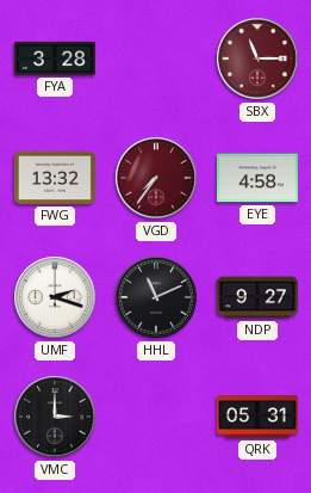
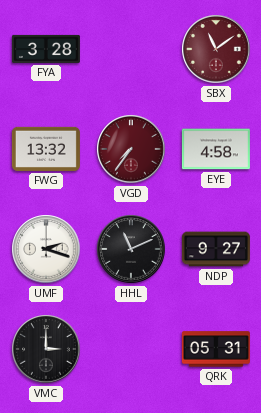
SBX: 11:15 -> 11:09
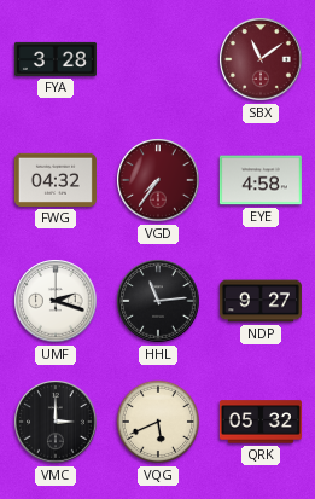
FWG: 13:32 -> 04:32
HHL: 11:11 -> 11:14
VQG: none -> 5:41
QRK: 05:31 -> 05:32
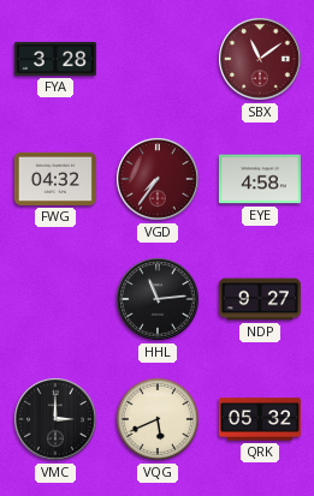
UMF: 2:18 -> none
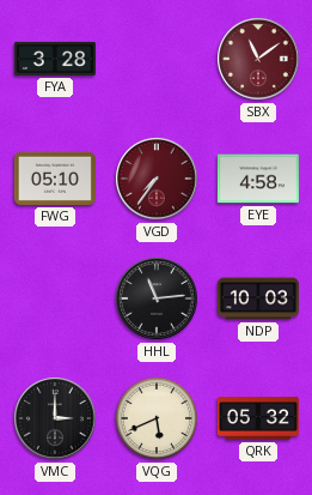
FWG: 04:32 -> 05:10
NDP: 9:27 -> 10:03
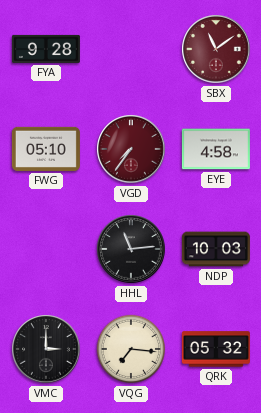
FYA: 3:28 -> 9:28
VQG: 5:41 -> 7:16
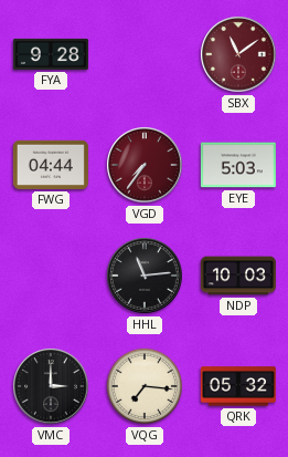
FWG: 05:10 -> 04:44
EYE: 4:58 -> 5:03
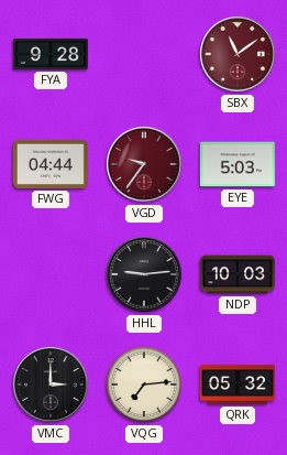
VGD: 7:36 -> 9:36
HHL: 11:14 -> 9:14
VQG: 7:16 -> 7:14
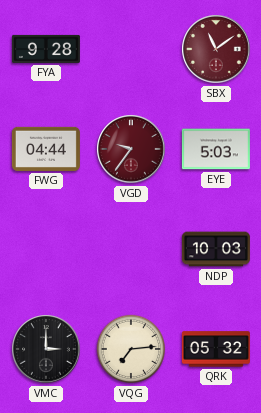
HHL: 9:14 -> none
